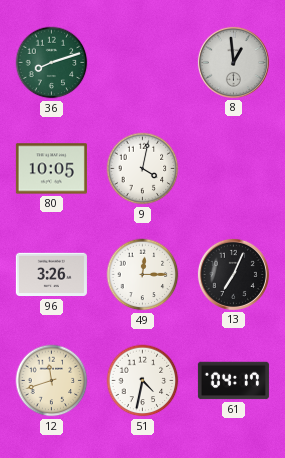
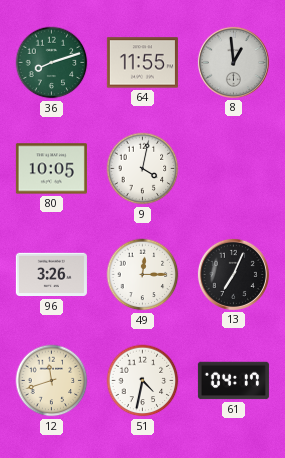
64: none -> 11:55
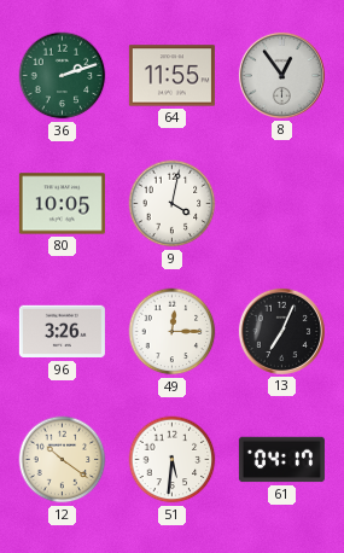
36: 8:12 -> 2:12
8: 12:59 -> 12:54
12: 11:42 -> 10:21
51: 4:32 -> 5:31
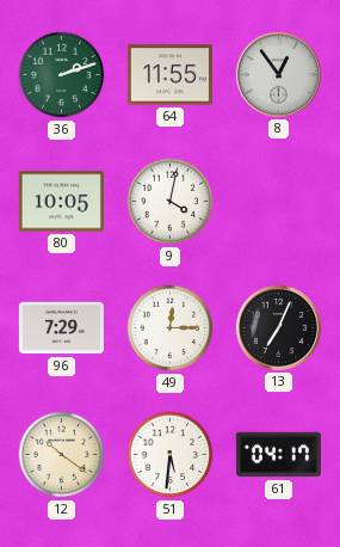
96: 3:26 -> 7:29
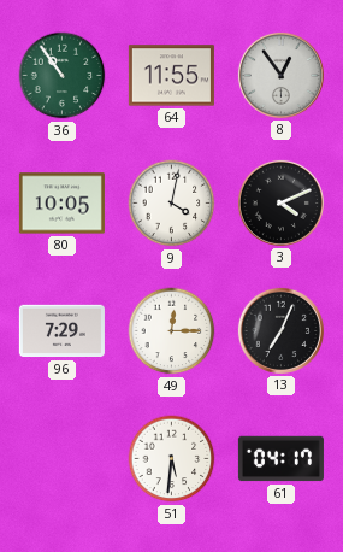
36: 2:12 -> 10:54
3: none -> 4:11
12: 10:21 -> none
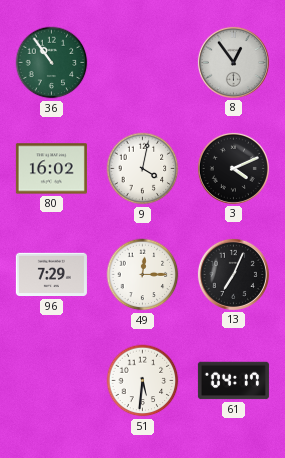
64: 11:55 -> none
80: 10:05 -> 16:02
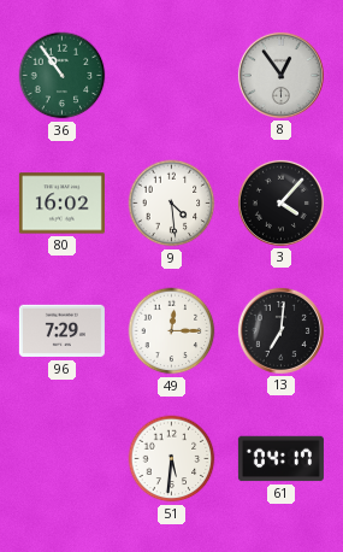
9: 4:02 -> 4:29
3: 4:11 -> 4:07
13: 7:04 -> 7:01
